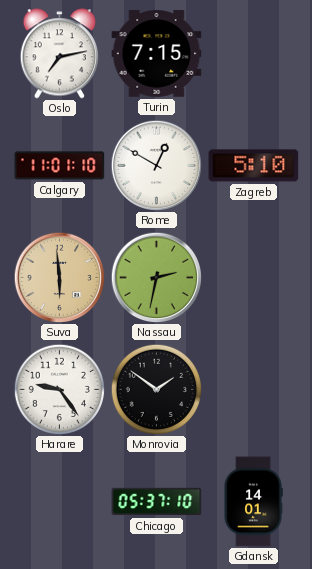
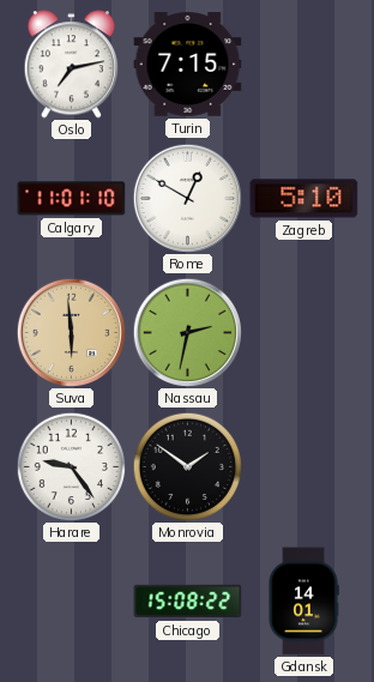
Chicago: 05:37 -> 15:08
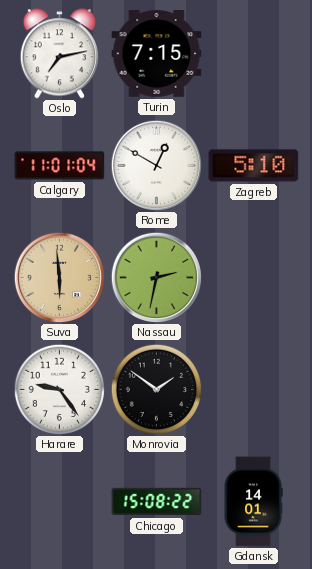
Calgary: 11:01:10 -> 11:01:04
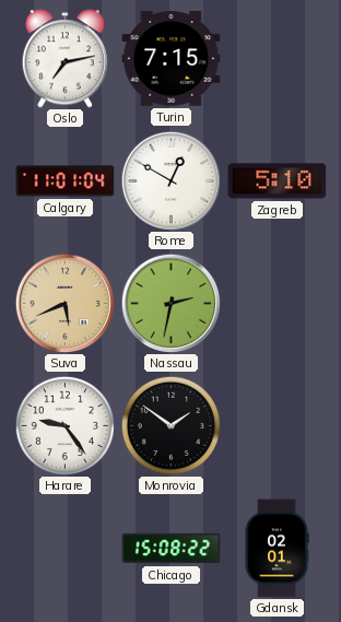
Suva: 5:59 -> 5:41
Gdansk: 14:01 -> 02:01
